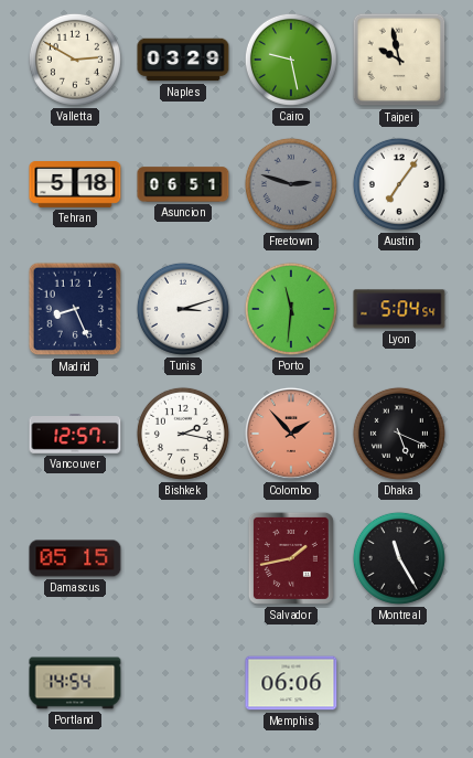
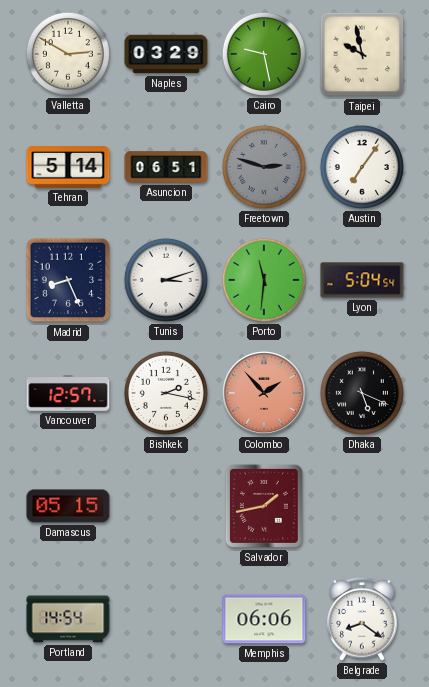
Tehran: 5:18 -> 5:14
Montreal: 11:25 -> none
Belgrade: none -> 8:21
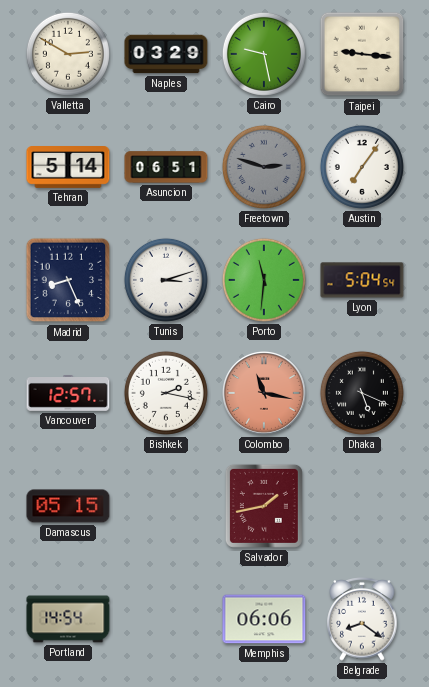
Taipei: 9:58 -> 9:16
Colombo: 1:53 -> 11:17
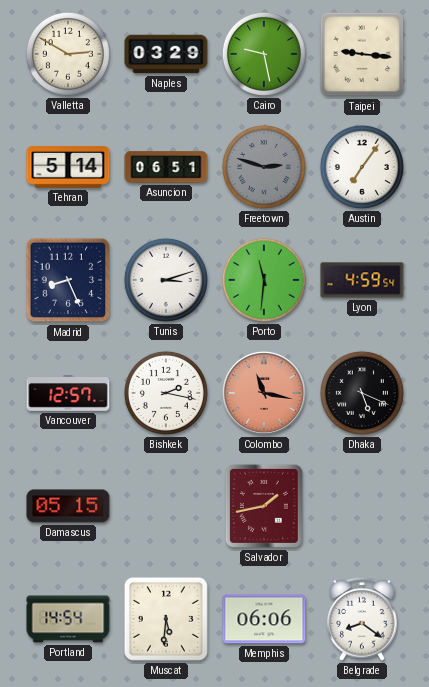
Lyon: 5:04 -> 4:59
Muscat: none -> 5:31
